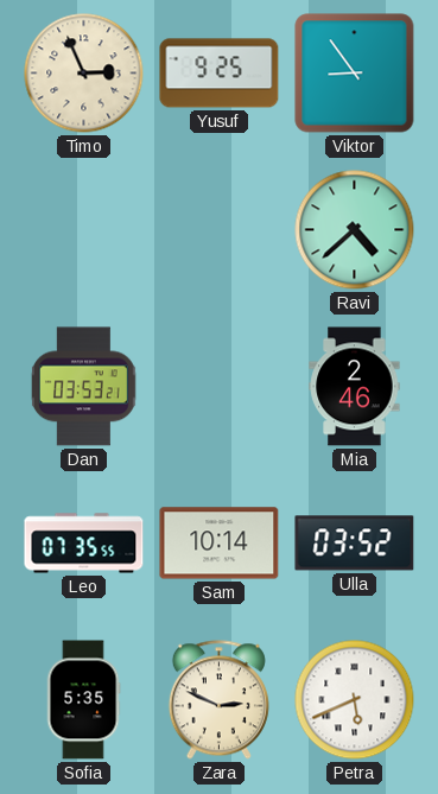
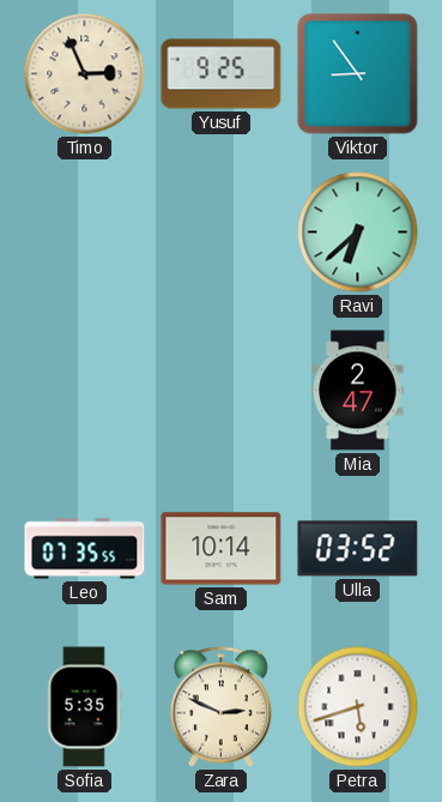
Ravi: 4:38 -> 6:38
Dan: 03:53 -> none
Mia: 2:46 -> 2:47
Petra: 5:41 -> 5:42
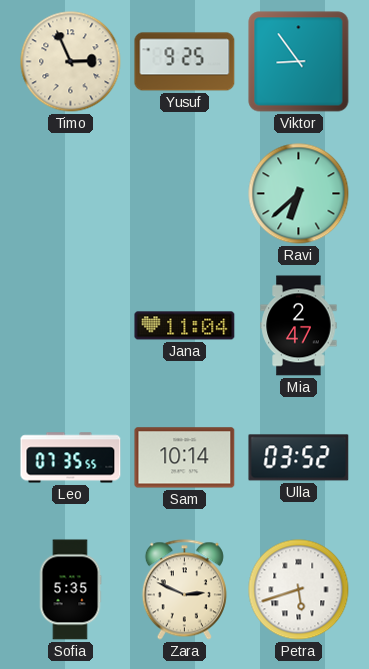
Jana: none -> 11:04
